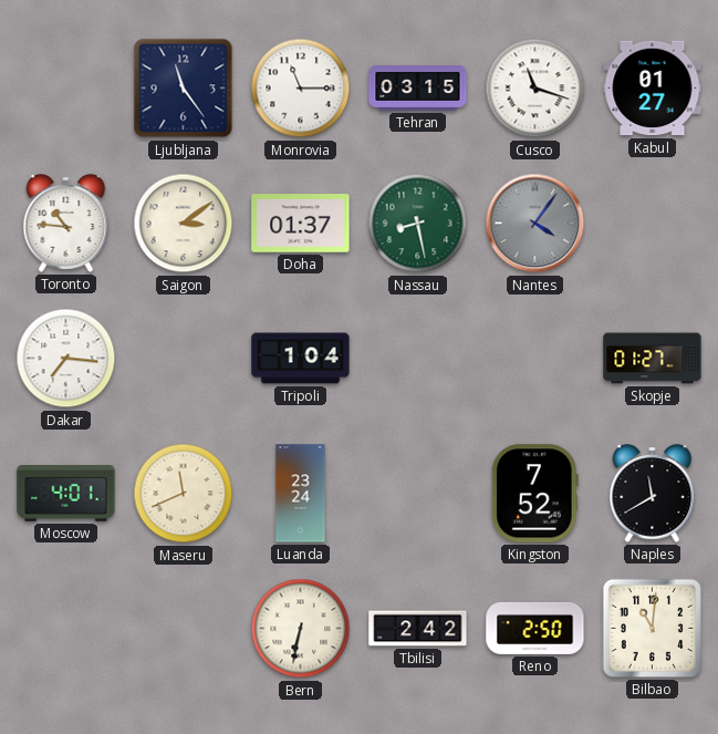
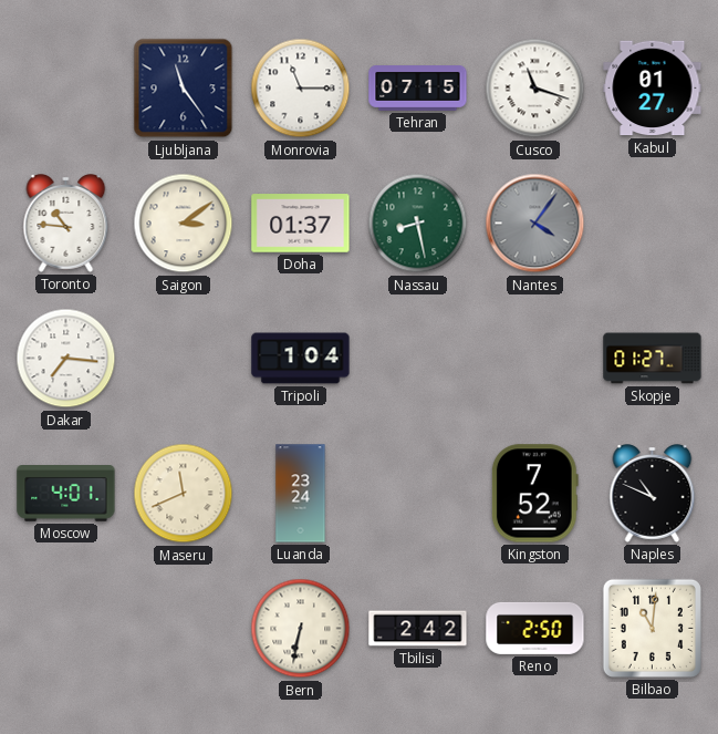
Tehran: 03:15 -> 07:15
Naples: 11:40 -> 10:49
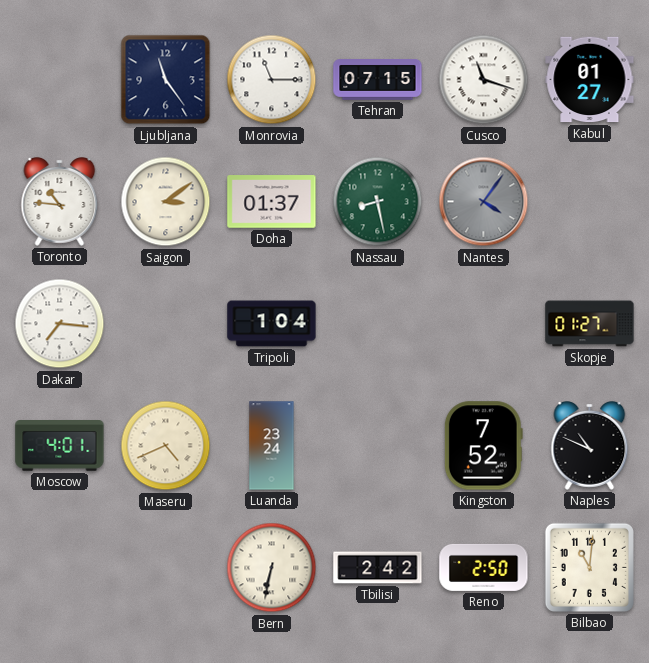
Maseru: 11:41 -> 4:41
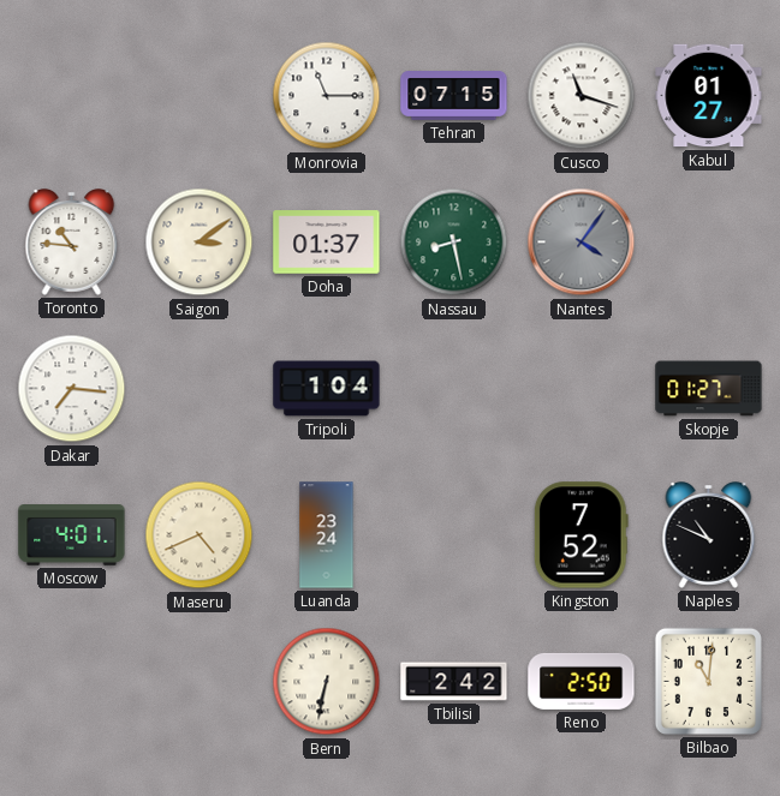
Ljubljana: 11:24 -> none
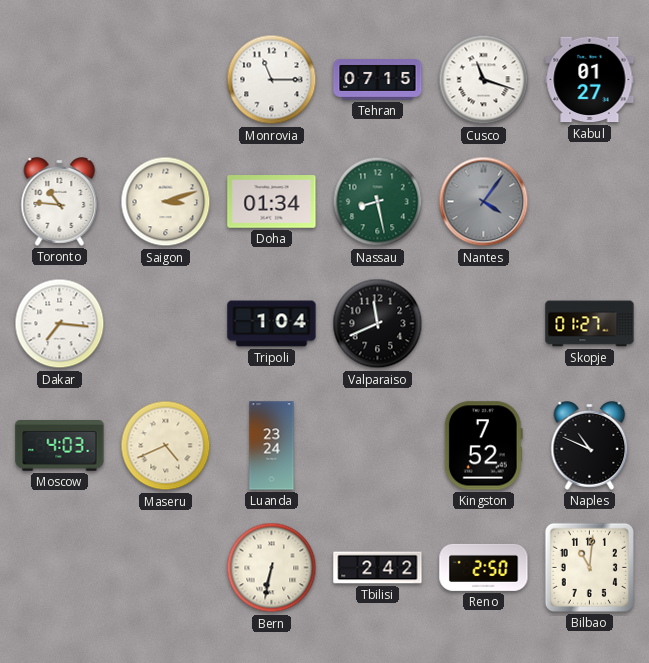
Saigon: 3:09 -> 3:12
Doha: 01:37 -> 01:34
Valparaiso: none -> 11:41
Moscow: 4:01 -> 4:03
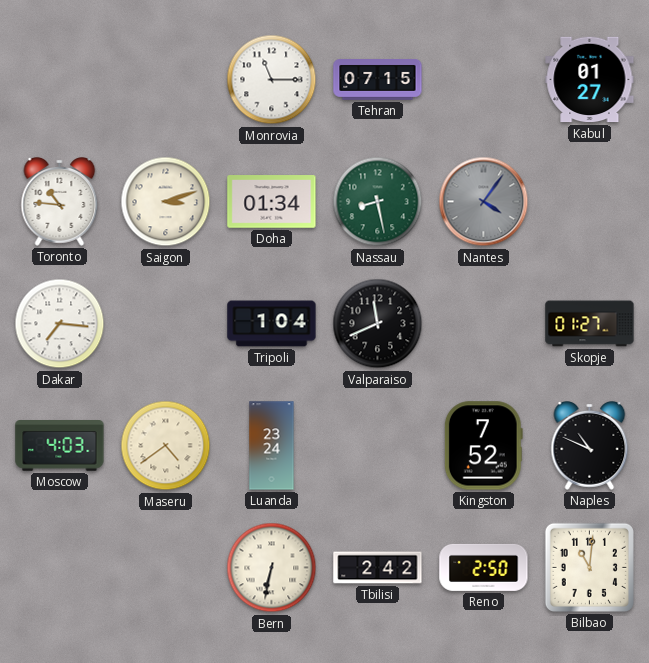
Cusco: 11:18 -> none
Maseru: 4:41 -> 4:39
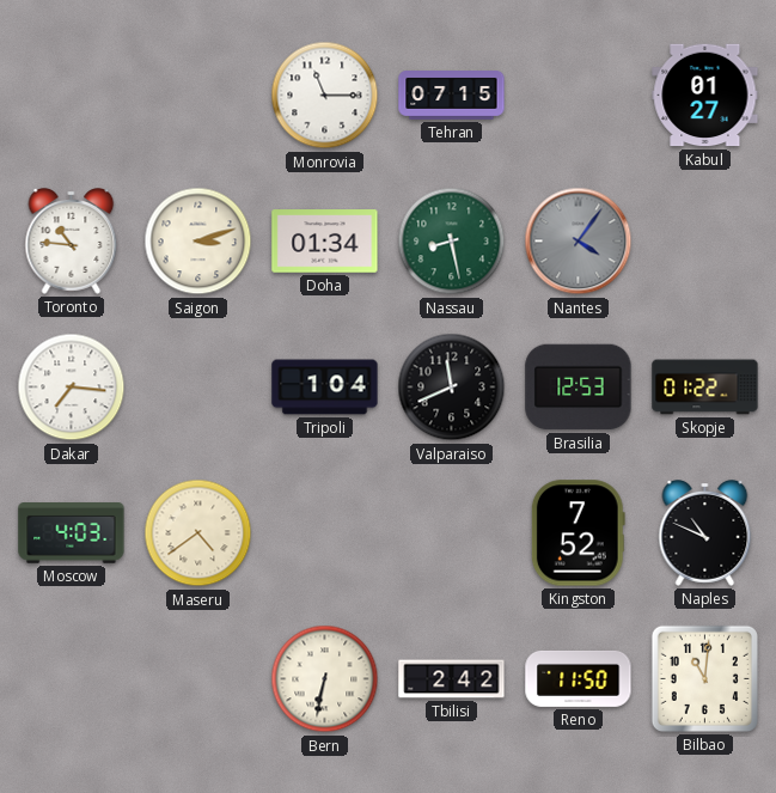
Brasilia: none -> 12:53
Skopje: 01:27 -> 01:22
Luanda: 23:24 -> none
Reno: 2:50 -> 11:50
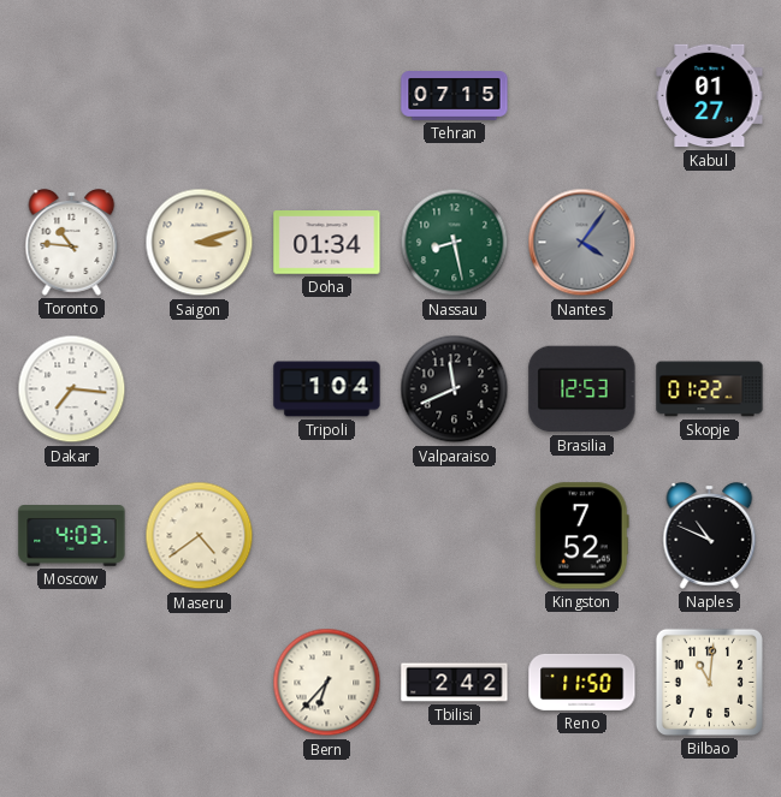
Monrovia: 11:15 -> none
Bern: 6:32 -> 6:37
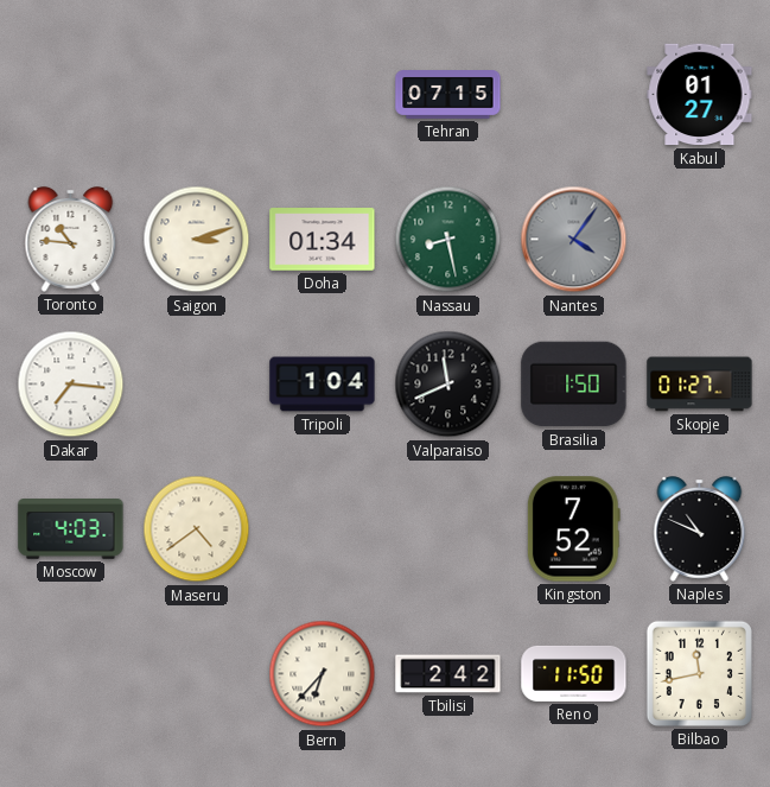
Brasilia: 12:53 -> 1:50
Skopje: 01:22 -> 01:27
Bilbao: 11:01 -> 11:43
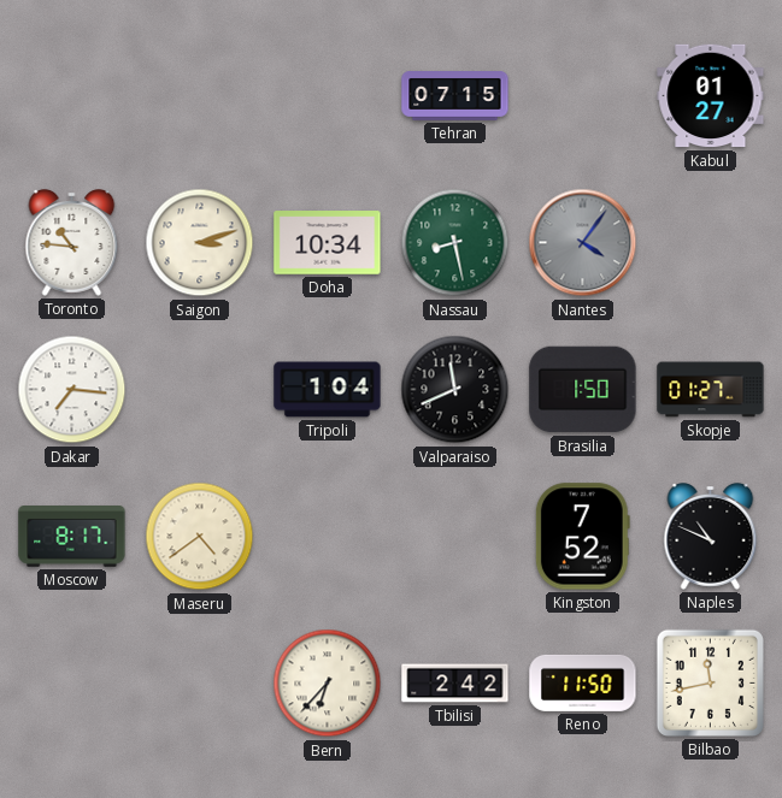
Doha: 01:34 -> 10:34
Moscow: 4:03 -> 8:17
